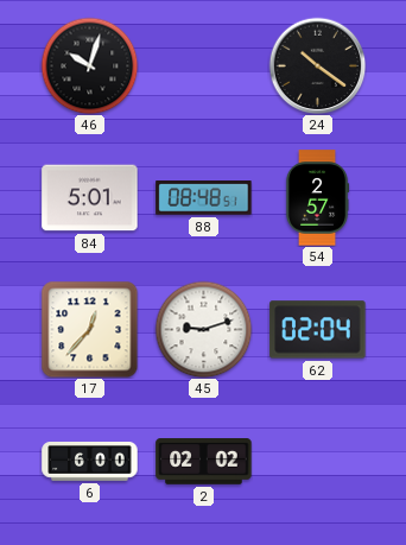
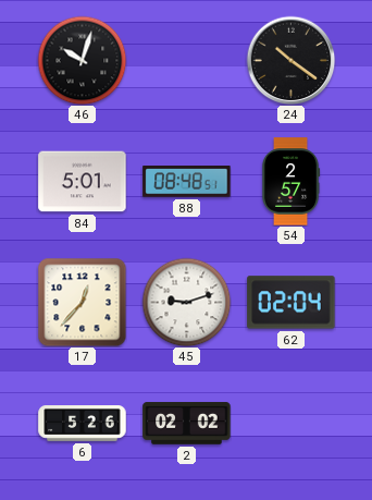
6: 6:00 -> 5:26
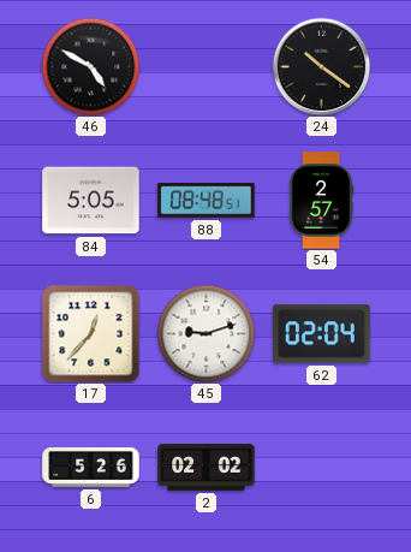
46: 10:03 -> 4:50
84: 5:01 -> 5:05
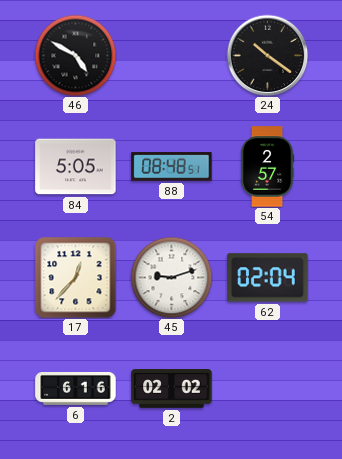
6: 5:26 -> 6:16
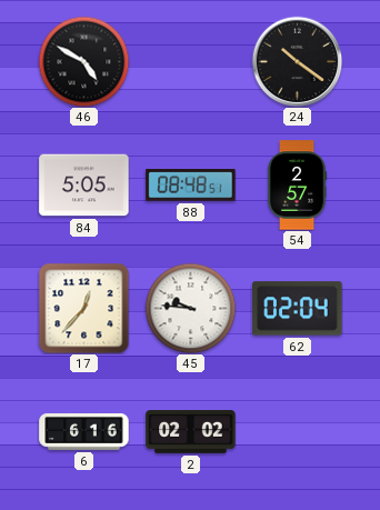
45: 9:12 -> 9:46
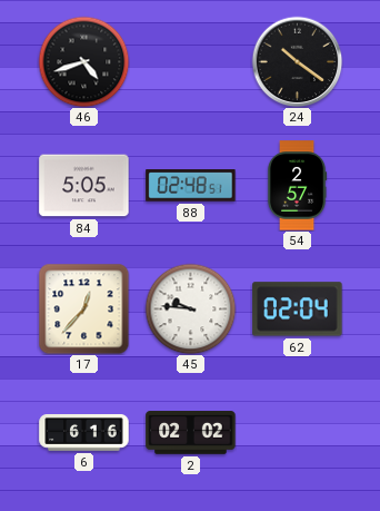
46: 4:50 -> 4:42
88: 08:48 -> 02:48
